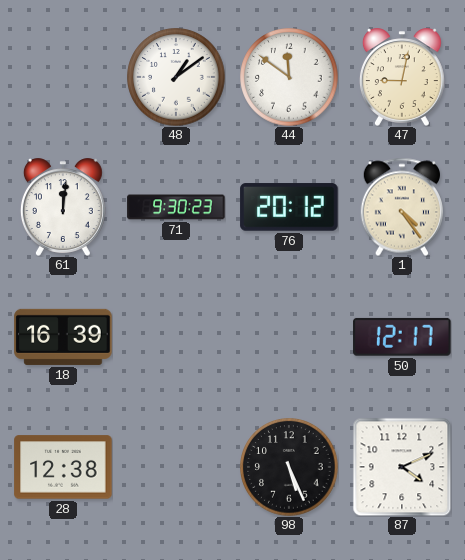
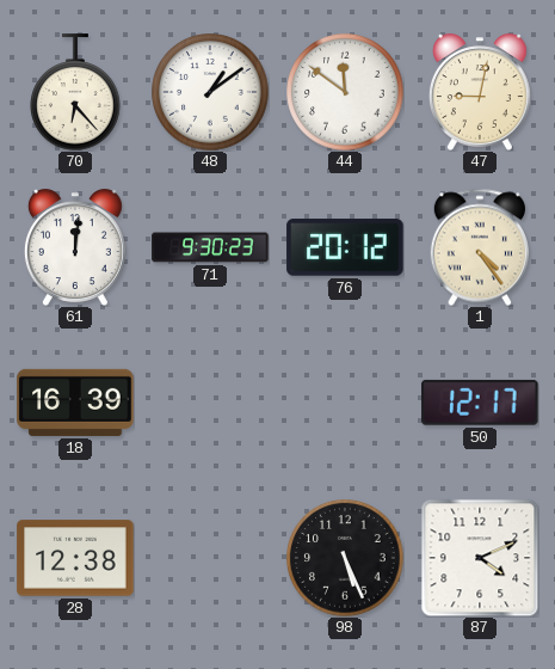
70: none -> 6:23
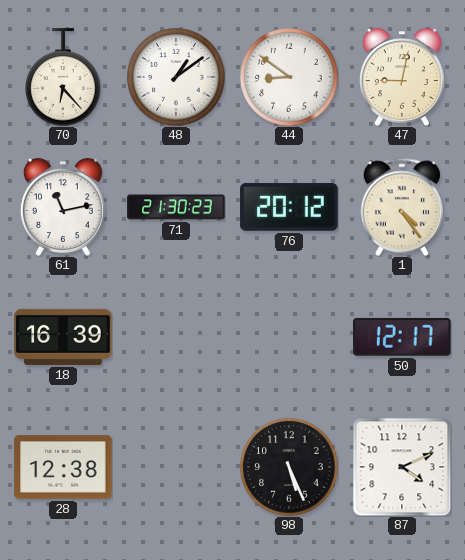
44: 11:51 -> 8:51
61: 12:01 -> 11:13
71: 9:30 -> 21:30
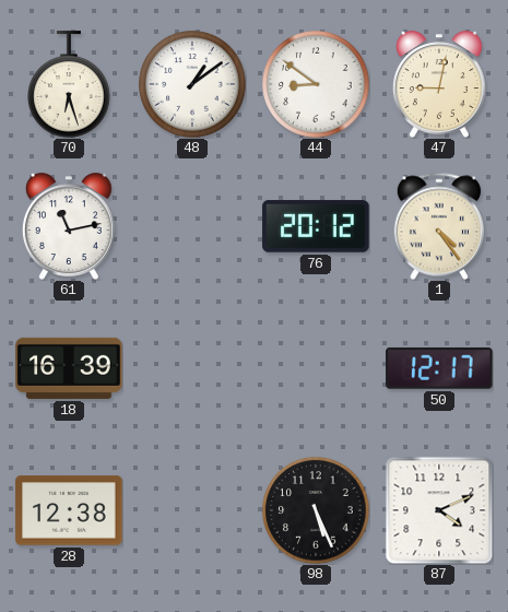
70: 6:23 -> 6:27
71: 21:30 -> none
